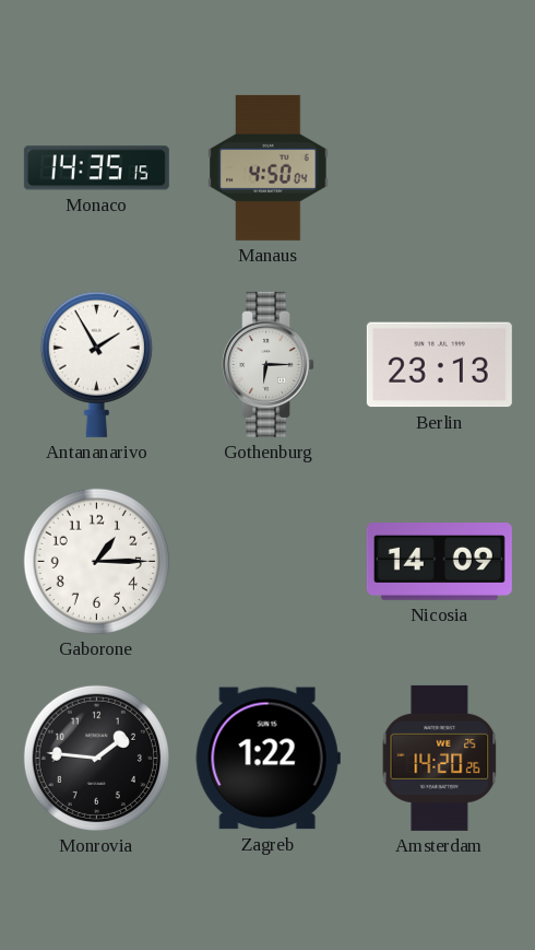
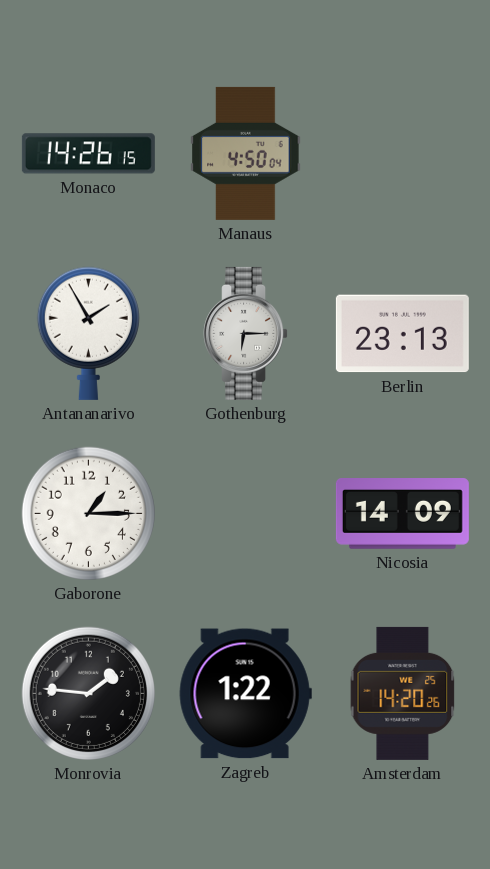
Monaco: 14:35 -> 14:26
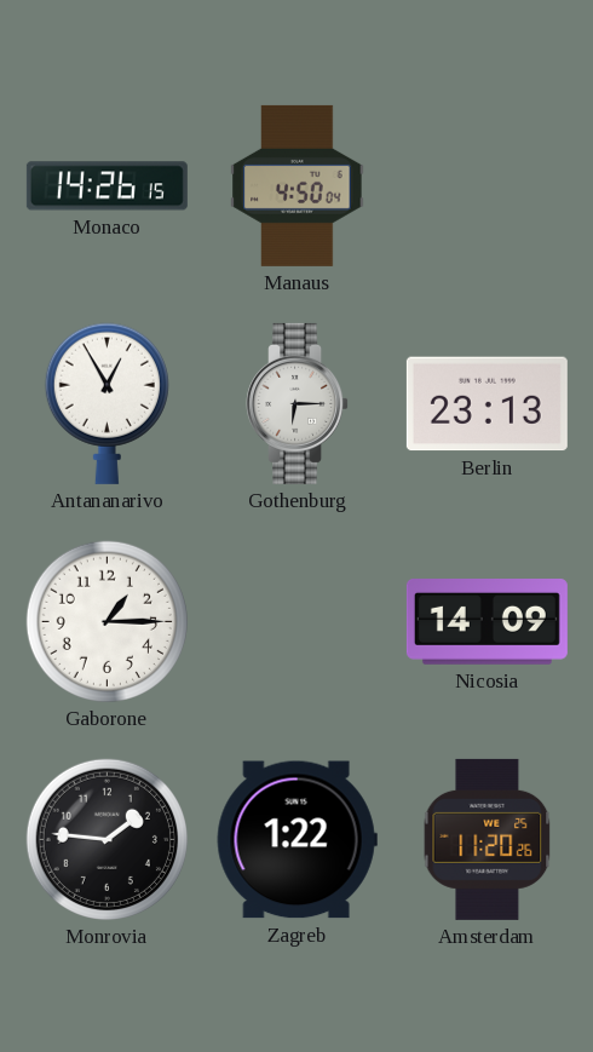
Antananarivo: 1:55 -> 12:55
Amsterdam: 14:20 -> 11:20
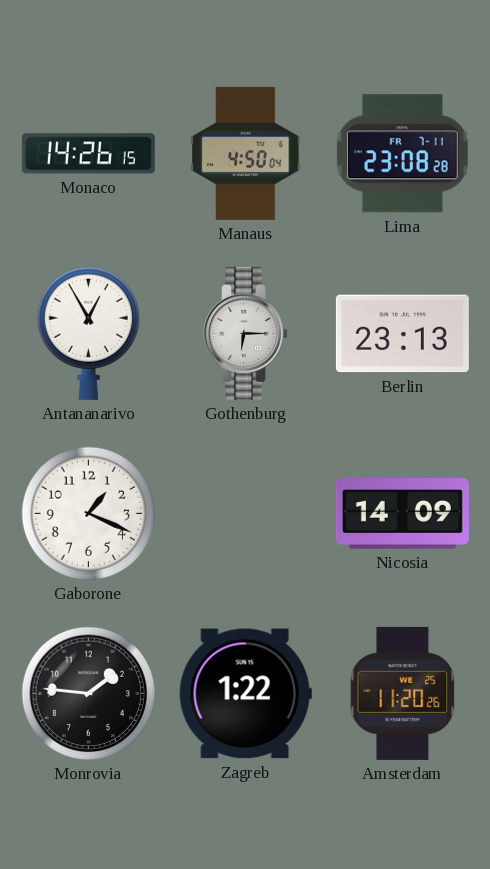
Lima: none -> 23:08
Gaborone: 1:15 -> 1:19
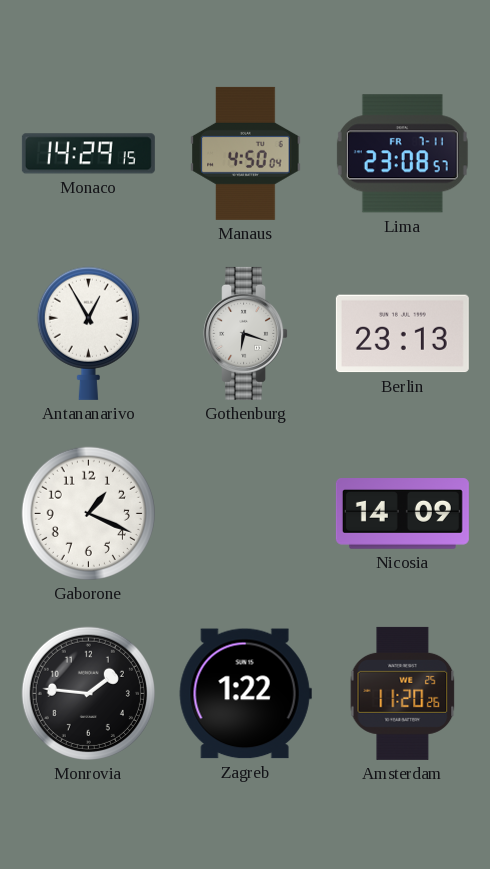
Monaco: 14:26 -> 14:29
Lima: 23:08:28 -> 23:08:57
Gothenburg: 6:15 -> 6:18
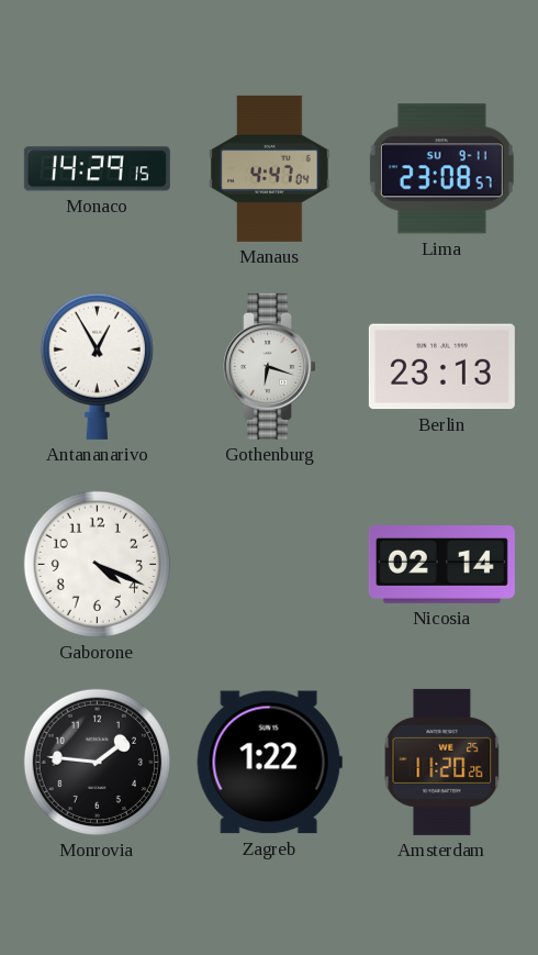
Manaus: 4:50 -> 4:47
Lima date: FR 7-11 -> SU 9-11
Gaborone: 1:19 -> 4:19
Nicosia: 14:09 -> 02:14
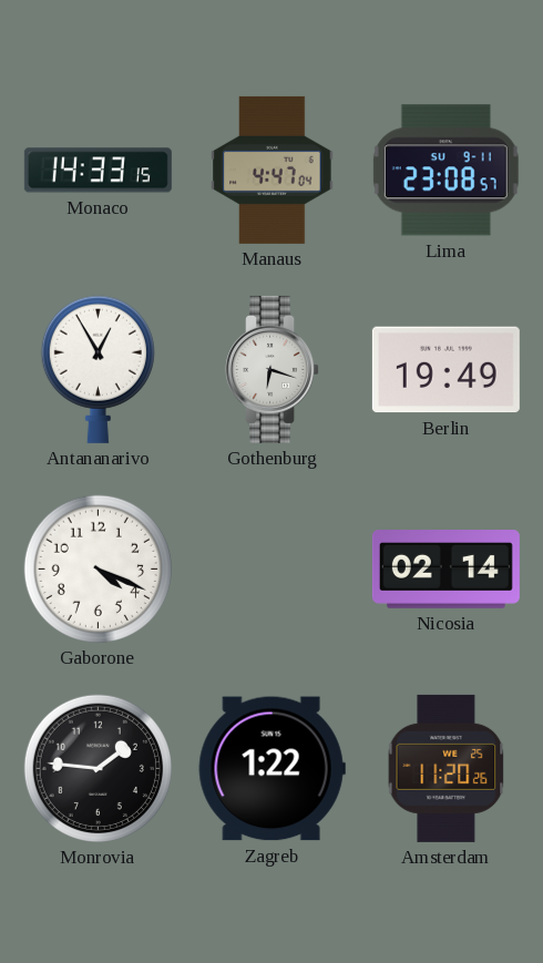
Monaco: 14:29 -> 14:33
Berlin: 23:13 -> 19:49
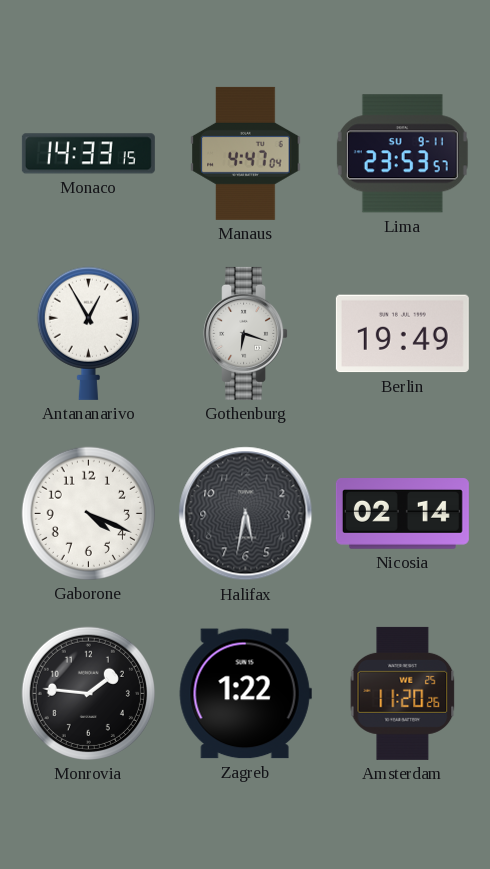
Lima: 23:08 -> 23:53
Halifax: none -> 5:32
